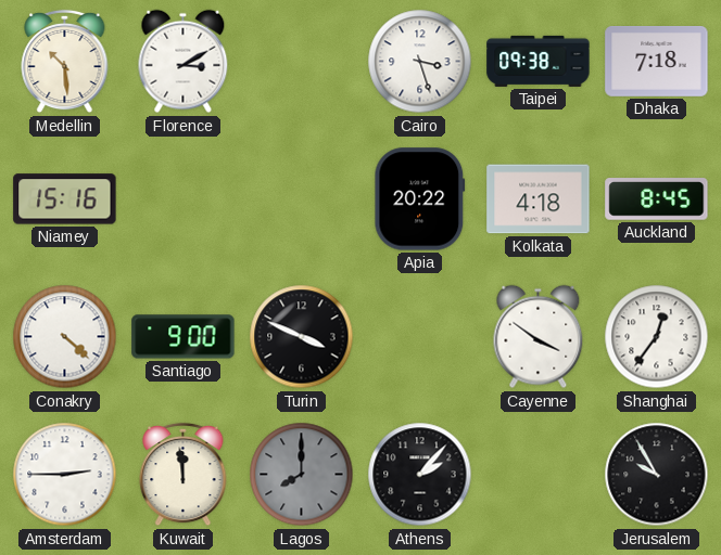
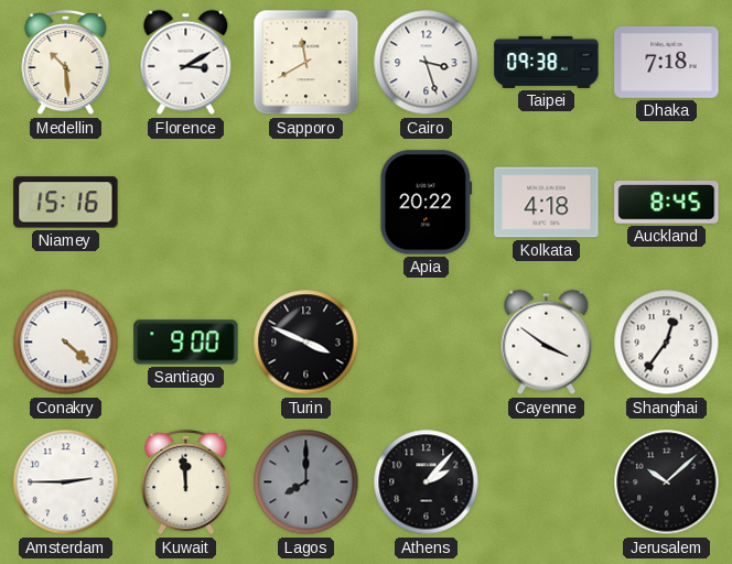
Sapporo: none -> 11:40
Jerusalem: 9:55 -> 10:08
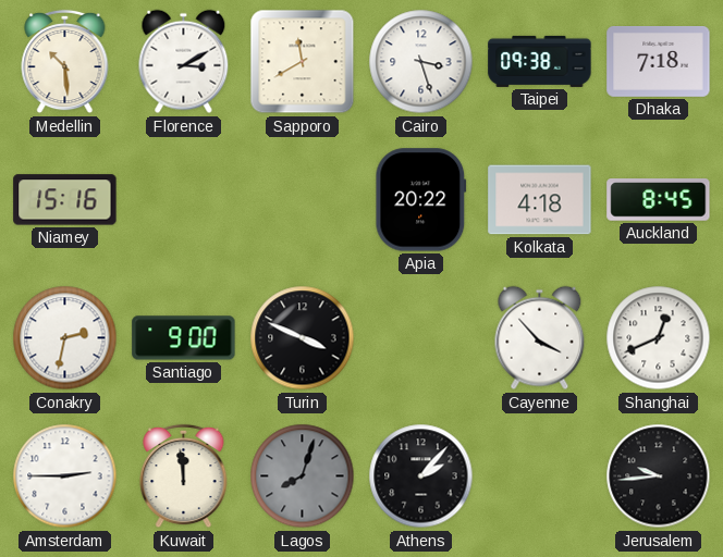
Conakry: 4:22 -> 2:32
Cayenne: 3:51 -> 3:53
Shanghai: 12:36 -> 12:41
Lagos: 8:00 -> 8:03
Jerusalem: 10:08 -> 9:44
